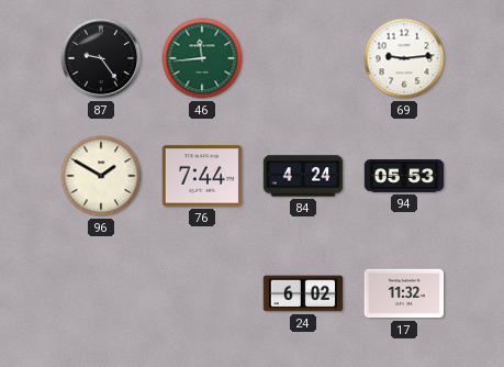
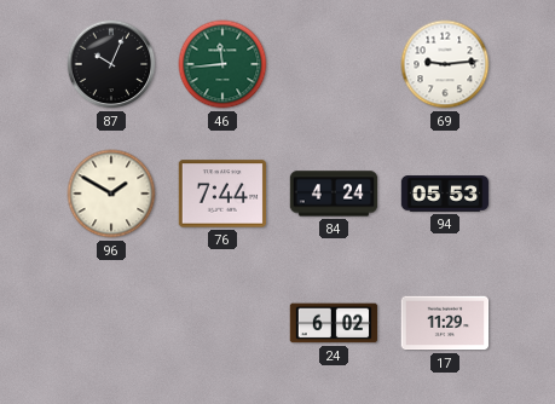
87: 9:24 -> 10:04
17: 11:32 -> 11:29
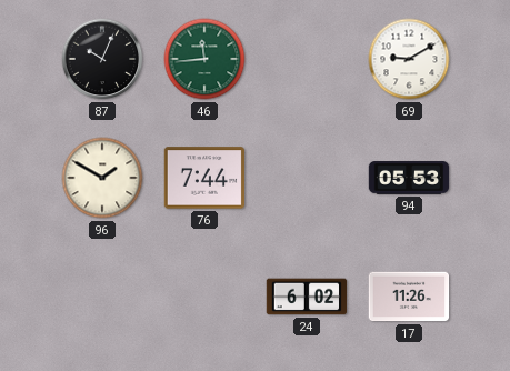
69: 9:14 -> 9:10
84: 4:24 -> none
17: 11:29 -> 11:26
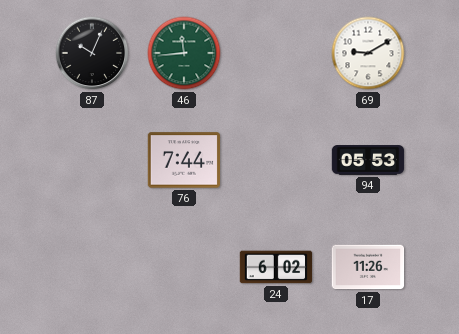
96: 1:50 -> none
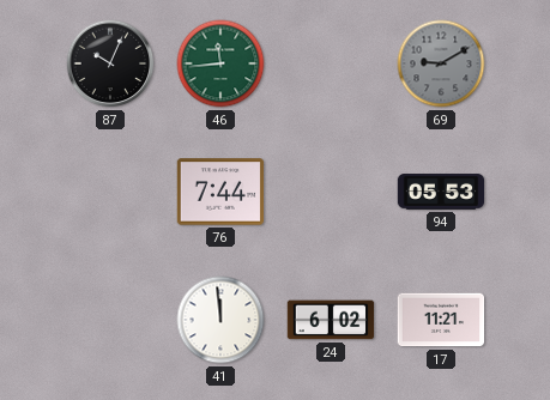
69 dial: white -> grey
41: none -> 11:59
17: 11:26 -> 11:21
